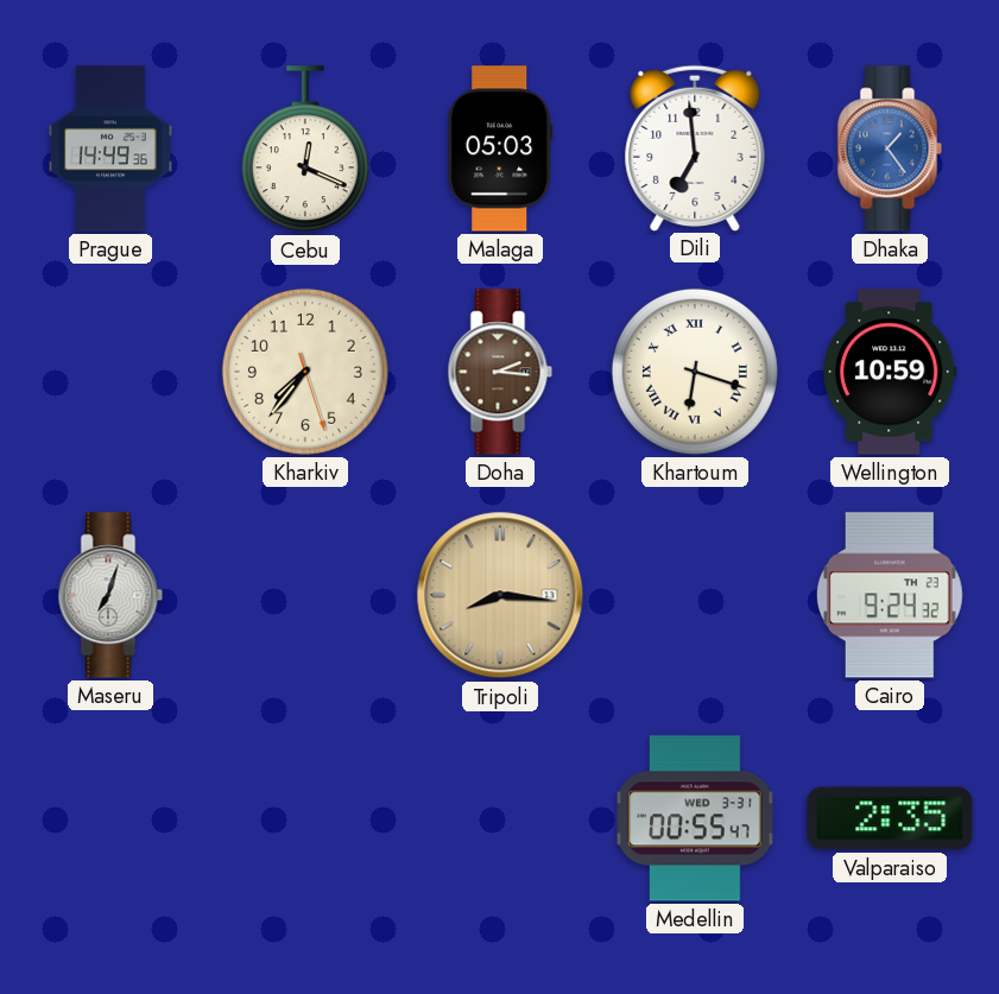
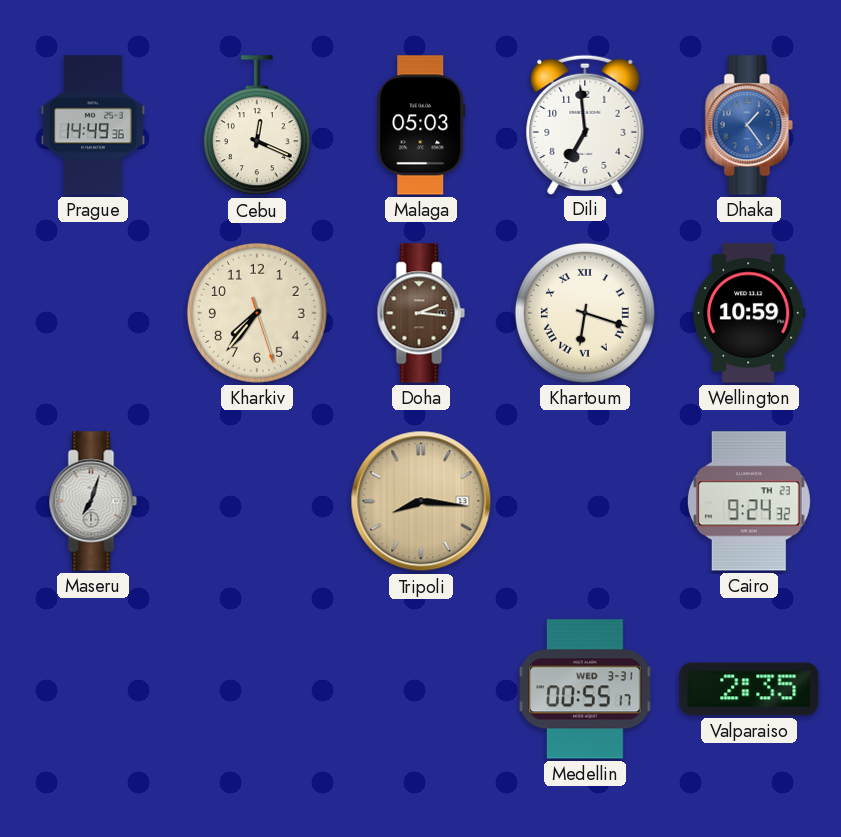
Medellin: 00:55:47 -> 00:55:17
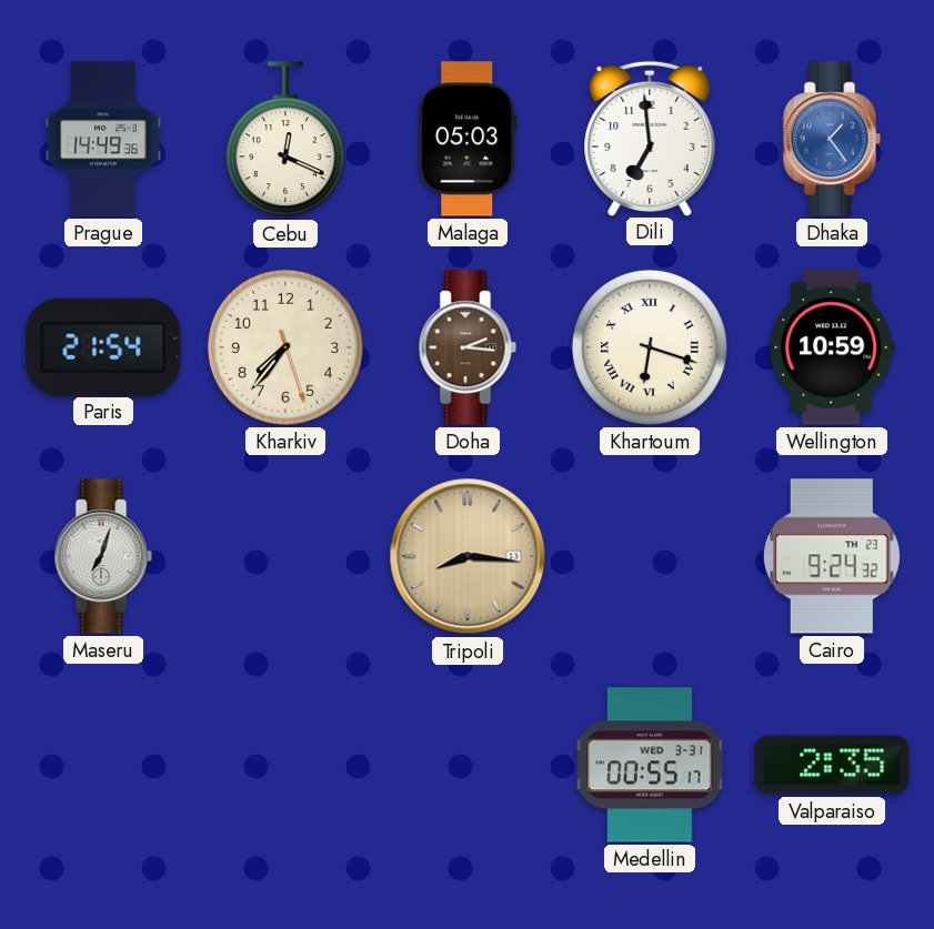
Paris: none -> 21:54
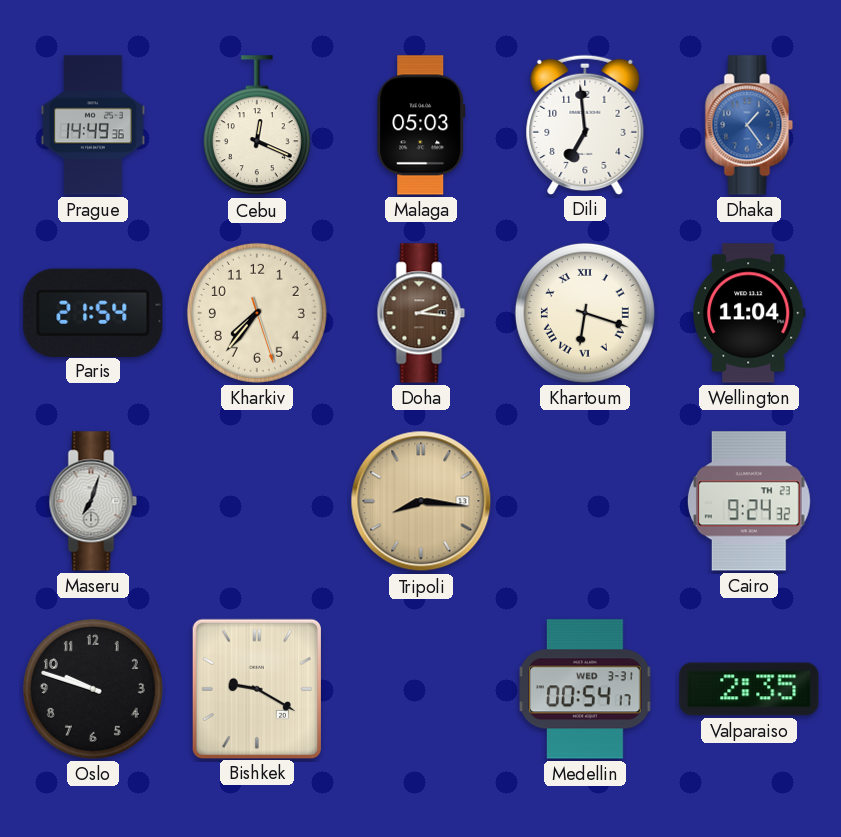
Wellington: 10:59 -> 11:04
Oslo: none -> 9:48
Bishkek: none -> 9:20
Medellin: 00:55 -> 00:54
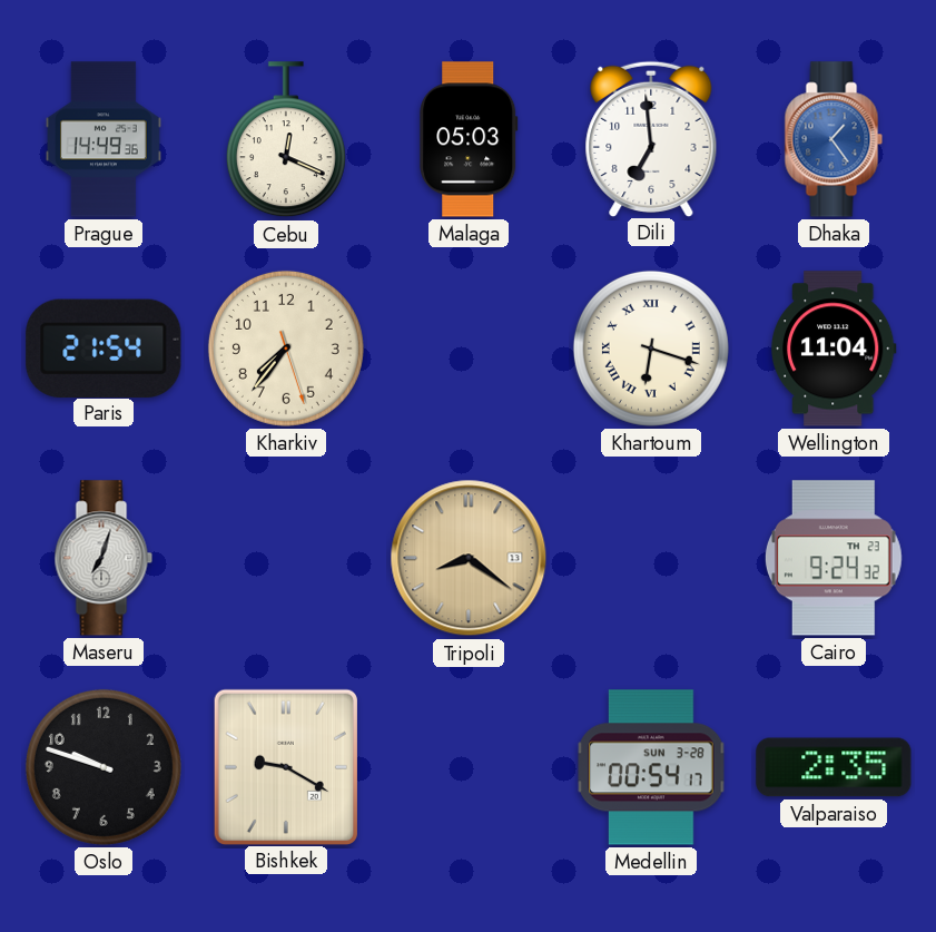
Doha: 2:16 -> none
Tripoli: 8:16 -> 8:21
Medellin date: WED 3-31 -> SUN 3-28
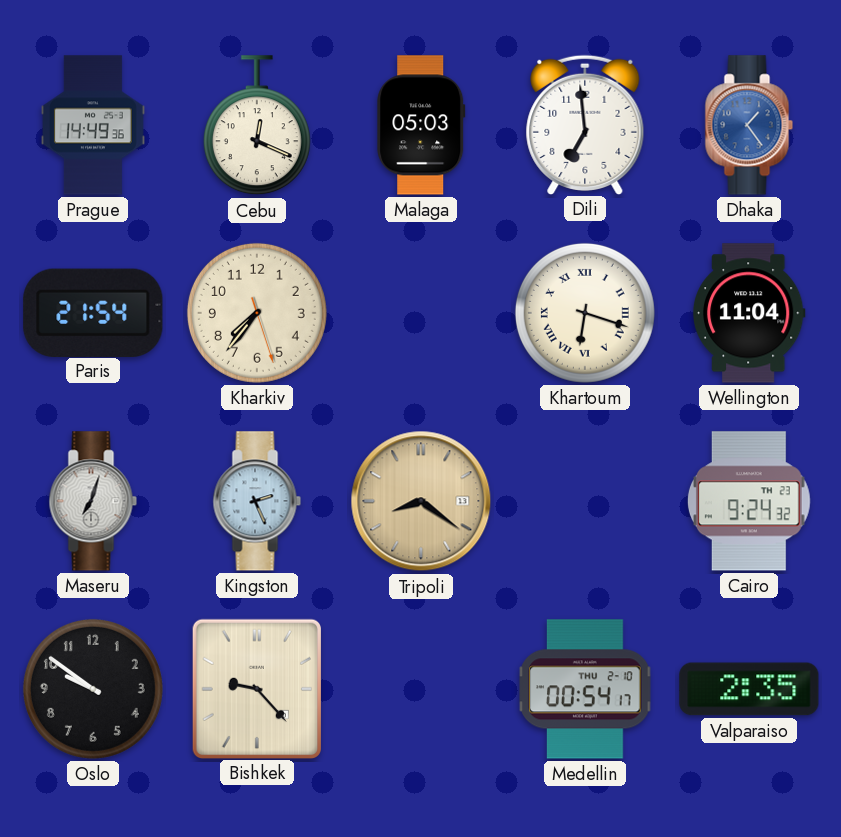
Kingston: none -> 2:26
Oslo: 9:48 -> 9:51
Bishkek: 9:20 -> 9:23
Medellin date: SUN 3-28 -> THU 2-10
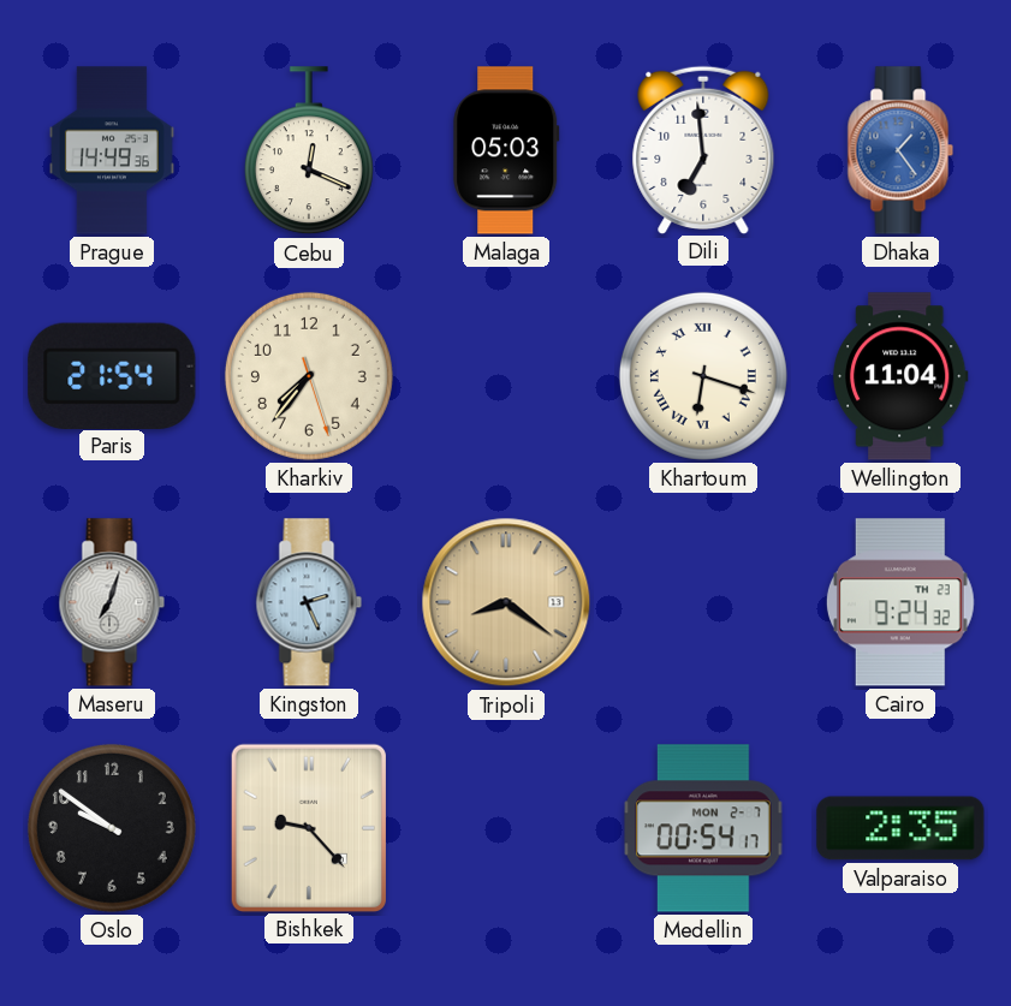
Medellin date: THU 2-10 -> MON 2-7
